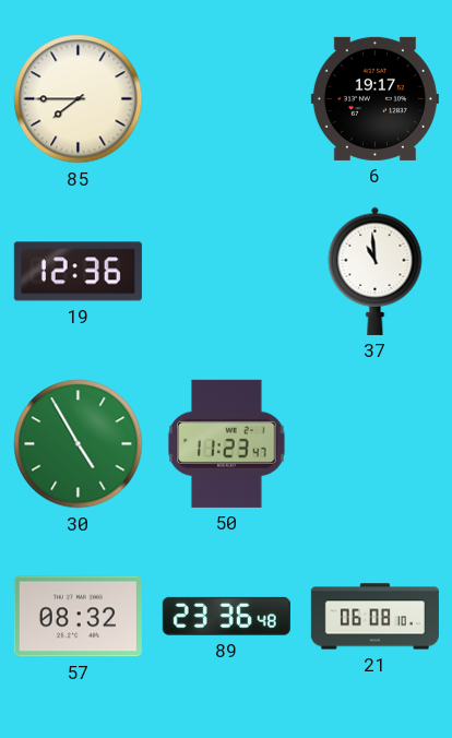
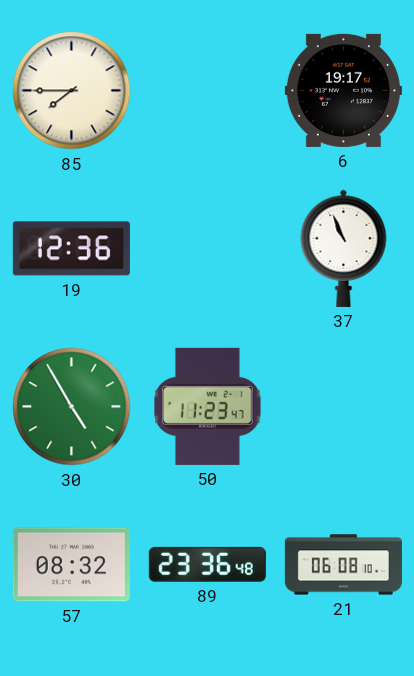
37: 10:59 -> 10:56
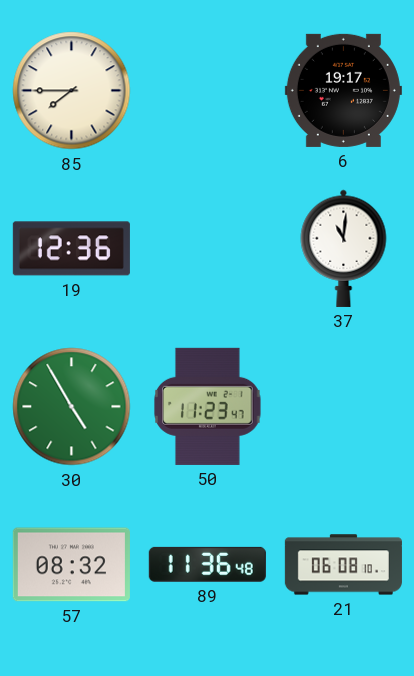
37: 10:56 -> 11:01
89: 23:36 -> 11:36
